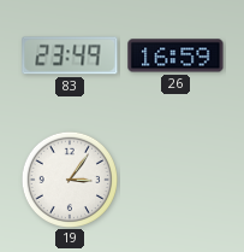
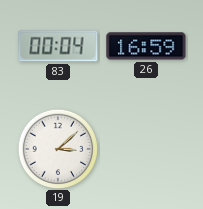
83: 23:49 -> 00:04
19: 3:06 -> 3:08
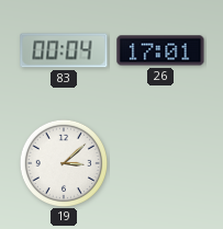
26: 16:59 -> 17:01
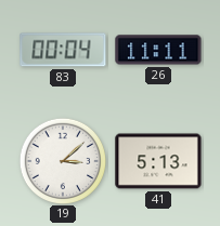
26: 17:01 -> 11:11
41: none -> 5:13
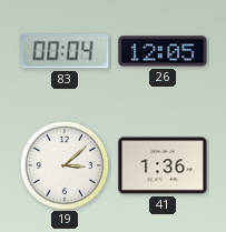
26: 11:11 -> 12:05
41: 5:13 -> 1:36
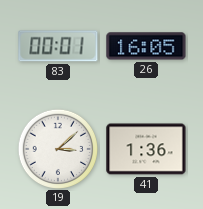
83: 00:04 -> 00:01
26: 12:05 -> 16:05
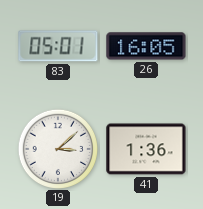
83: 00:01 -> 05:01
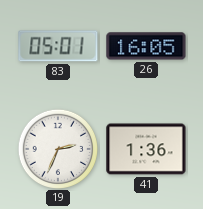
19: 3:08 -> 2:34
